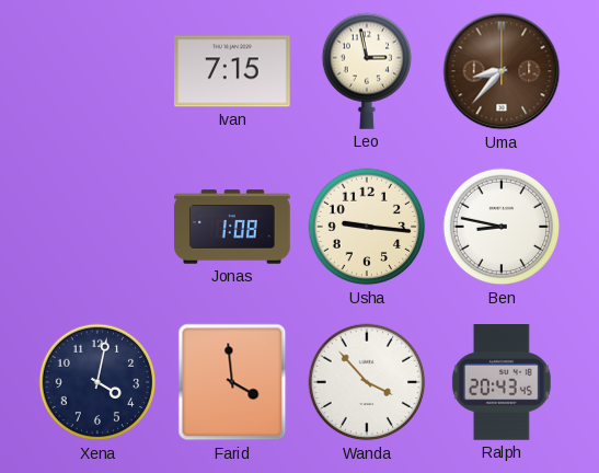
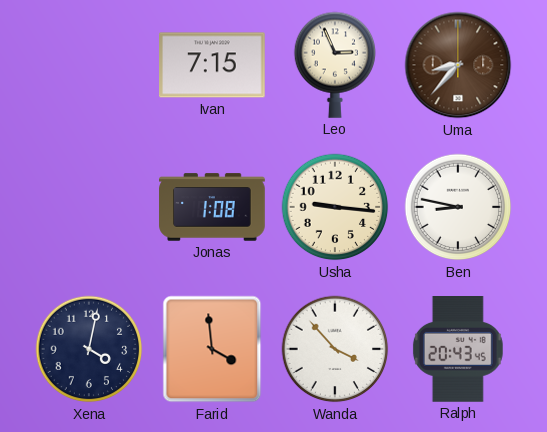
Leo: 2:58 -> 2:56
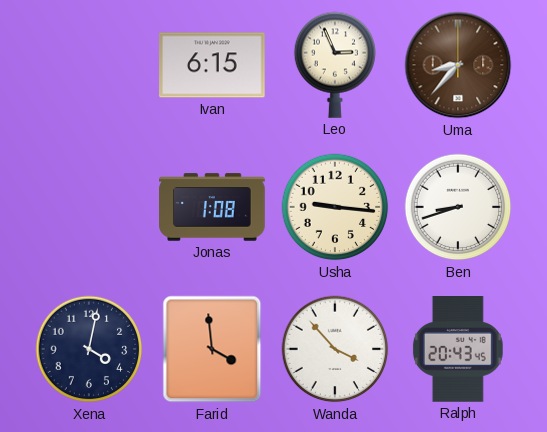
Ivan: 7:15 -> 6:15
Ben: 8:47 -> 8:42
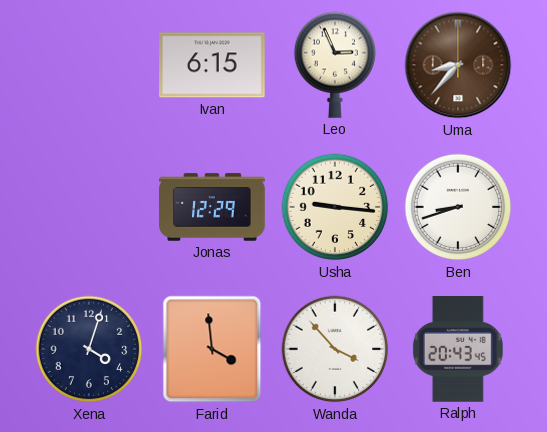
Jonas: 1:08 -> 12:29
Xena: 4:02 -> 4:03
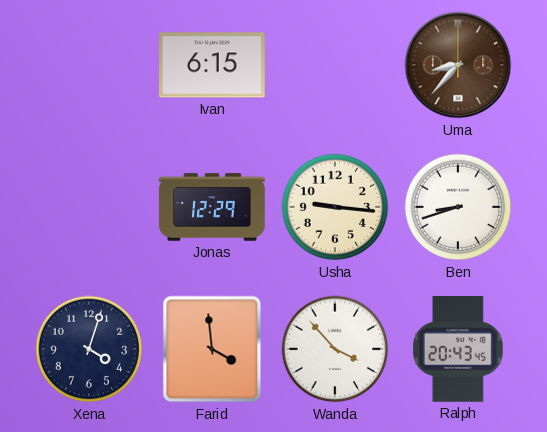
Leo: 2:56 -> none
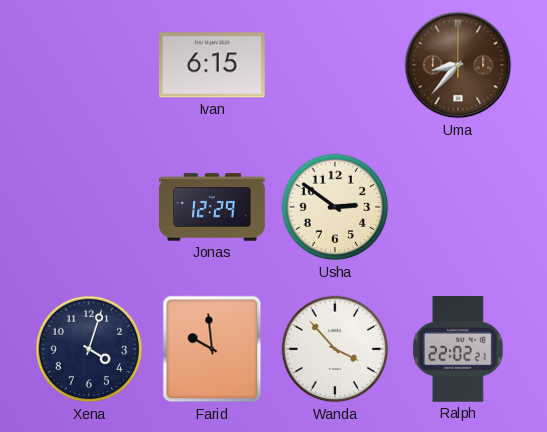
Usha: 9:16 -> 2:51
Ben: 8:42 -> none
Farid: 3:59 -> 9:59
Ralph: 20:43 -> 22:02
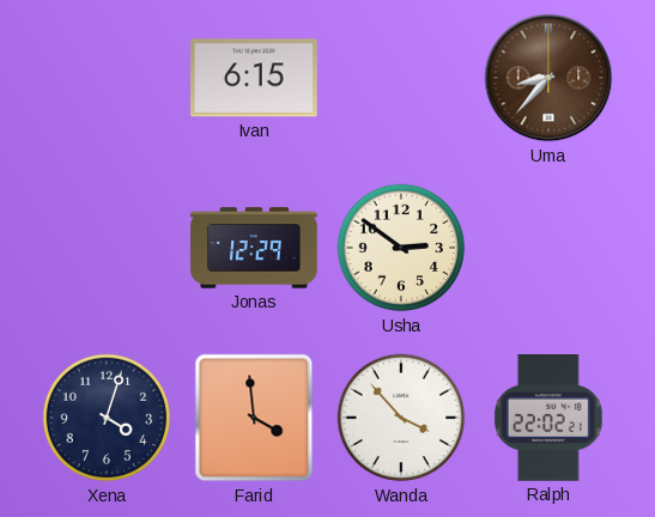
Farid: 9:59 -> 3:59
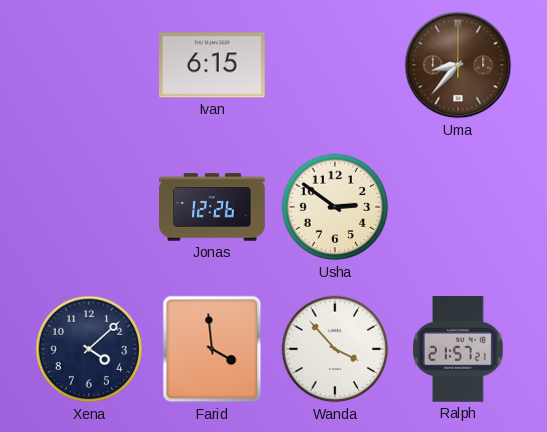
Jonas: 12:29 -> 12:26
Xena: 4:03 -> 4:08
Ralph: 22:02 -> 21:57
